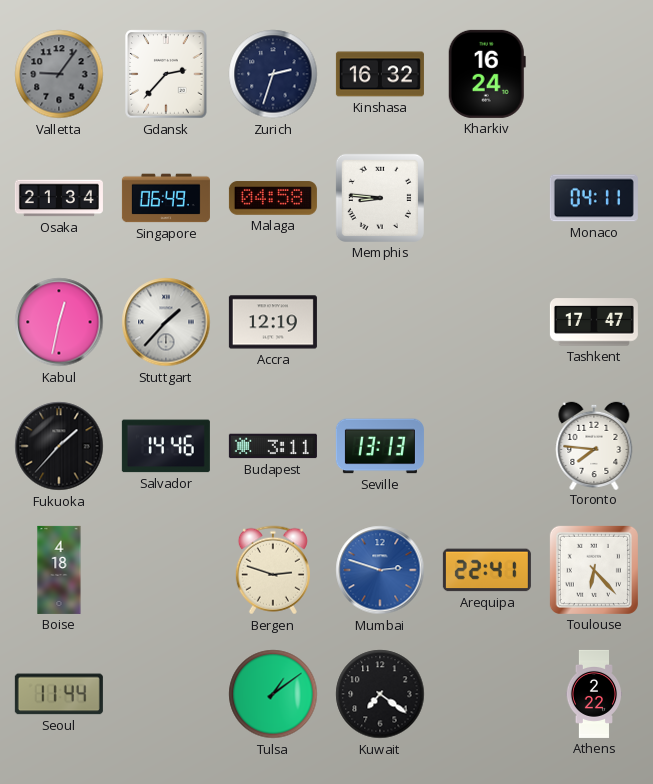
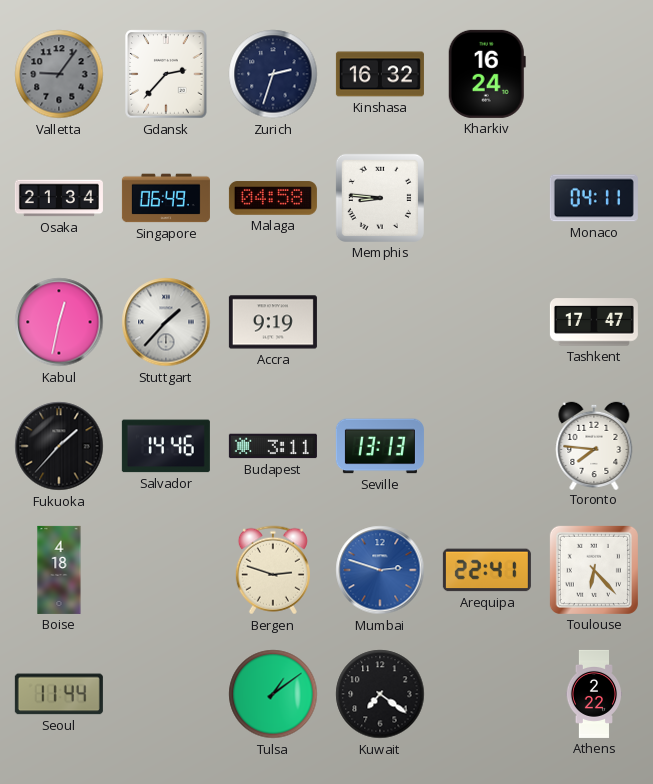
Accra: 12:19 -> 9:19
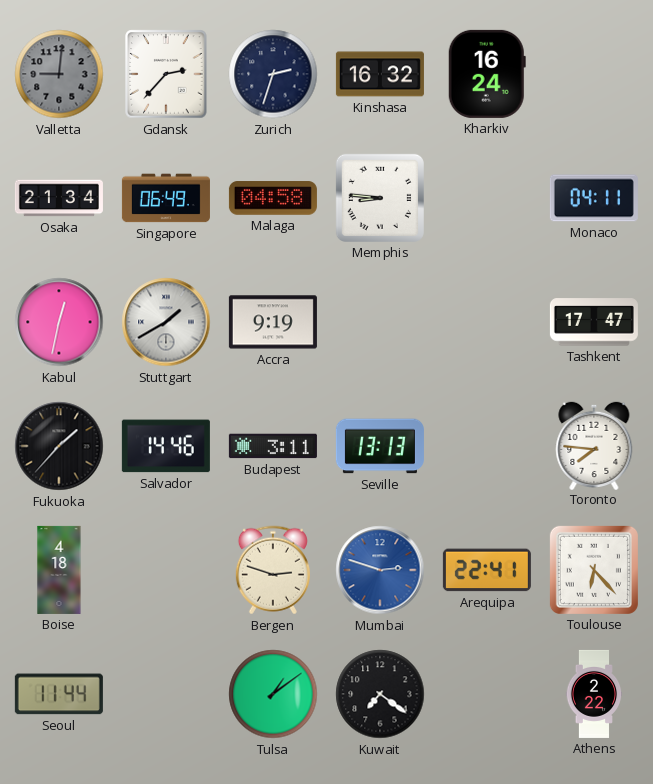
Valletta: 9:06 -> 9:01
Stuttgart: 1:37 -> 1:40
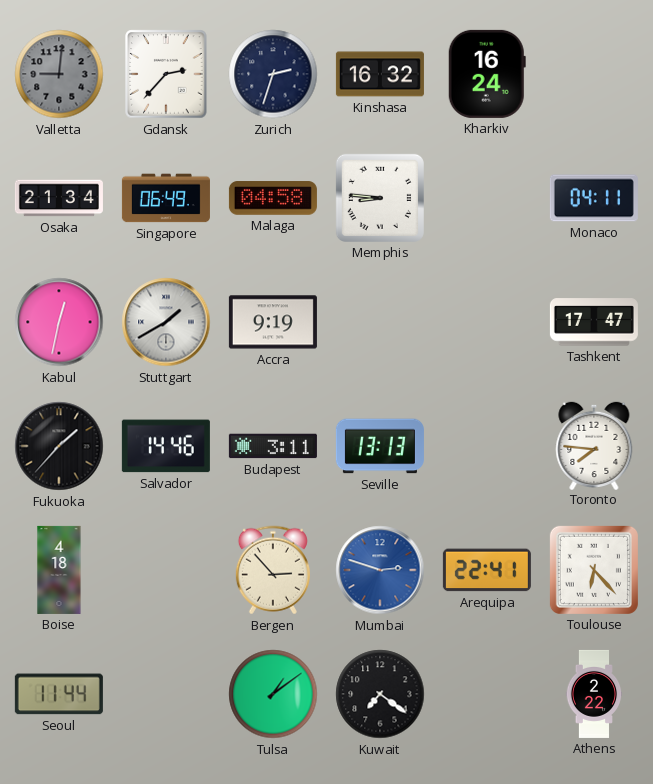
Bergen: 2:48 -> 2:53
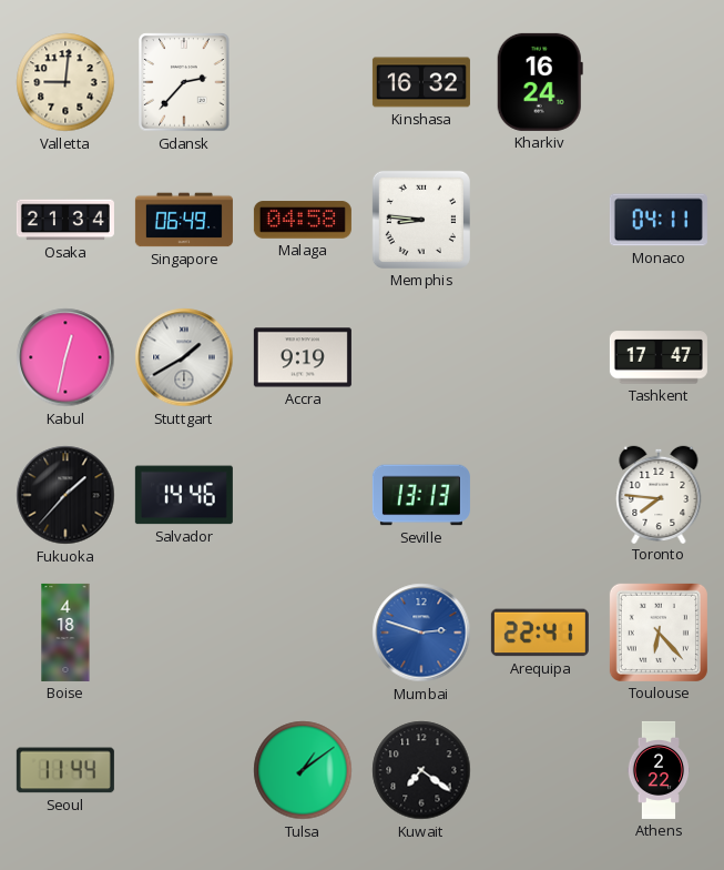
Valletta dial: grey -> cream
Zurich: 2:33 -> none
Budapest: 3:11 -> none
Bergen: 2:53 -> none
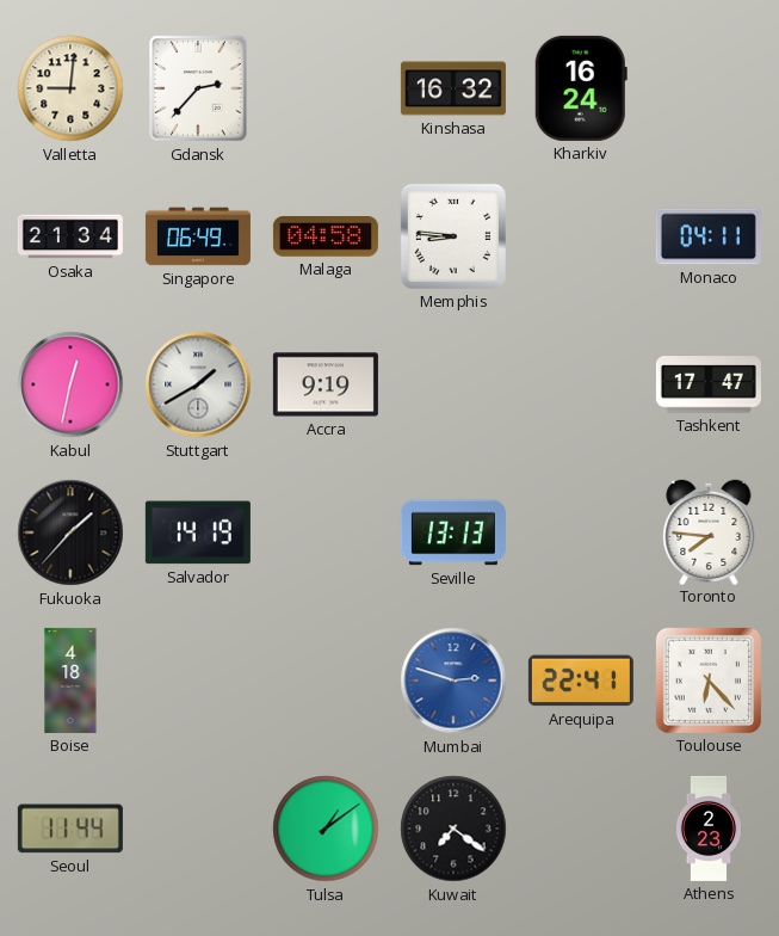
Salvador: 14:46 -> 14:19
Athens: 2:22 -> 2:23
